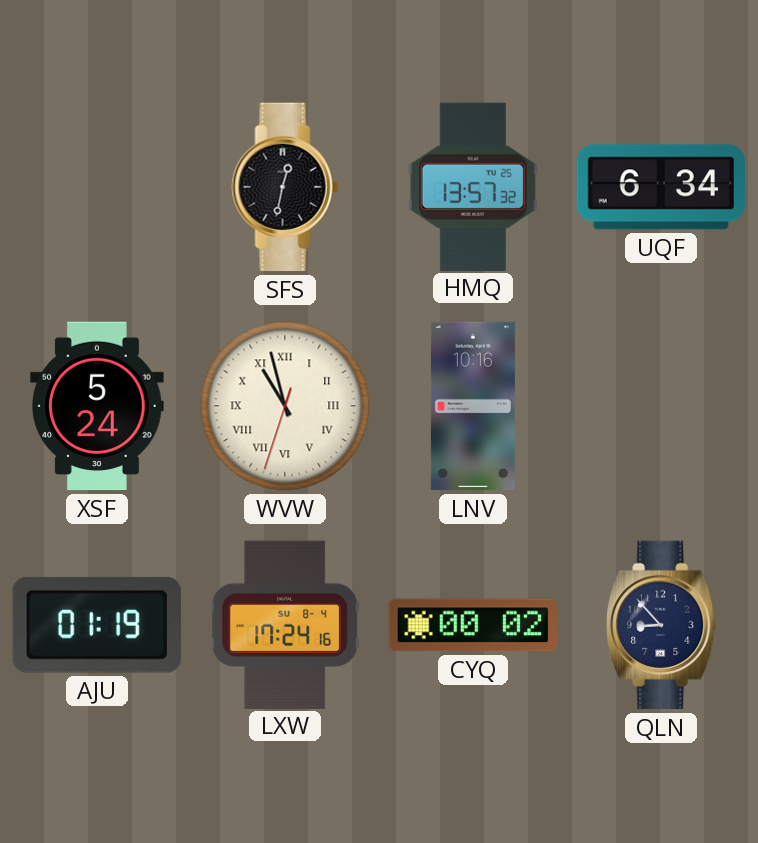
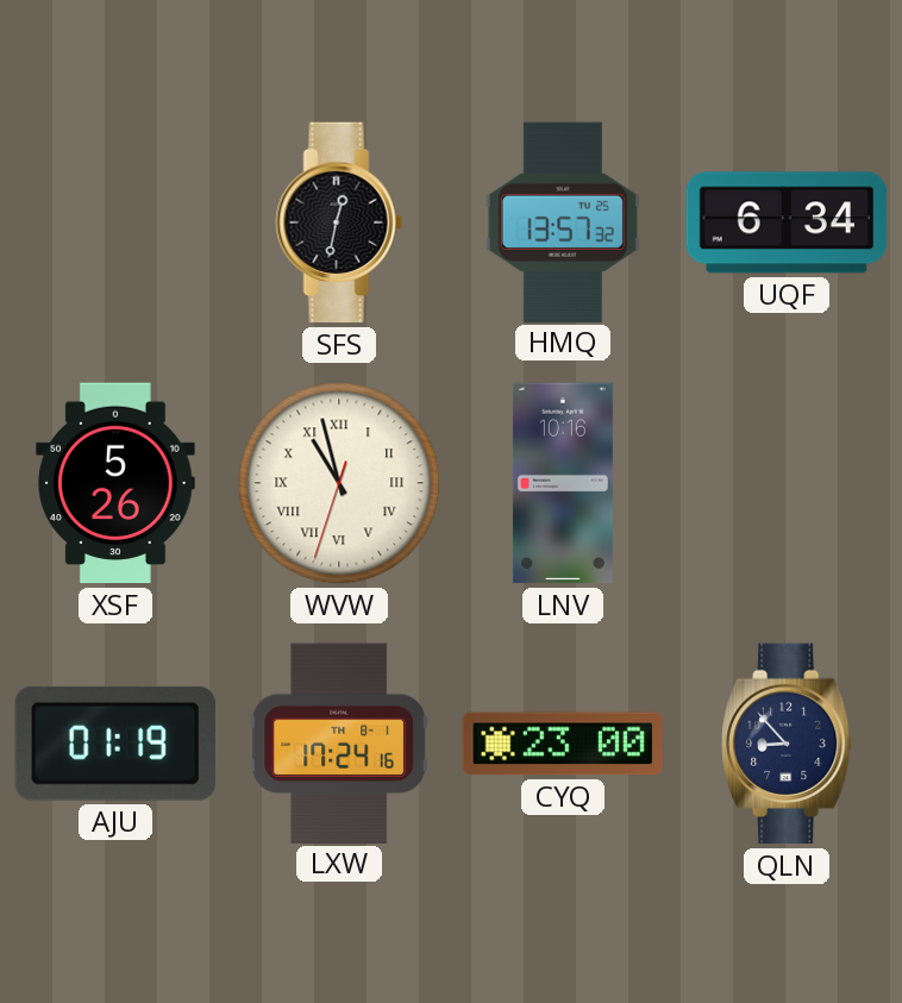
XSF: 5:24 -> 5:26
LXW date: SU 8-4 -> TH 8-1
CYQ: 00:02 -> 23:00
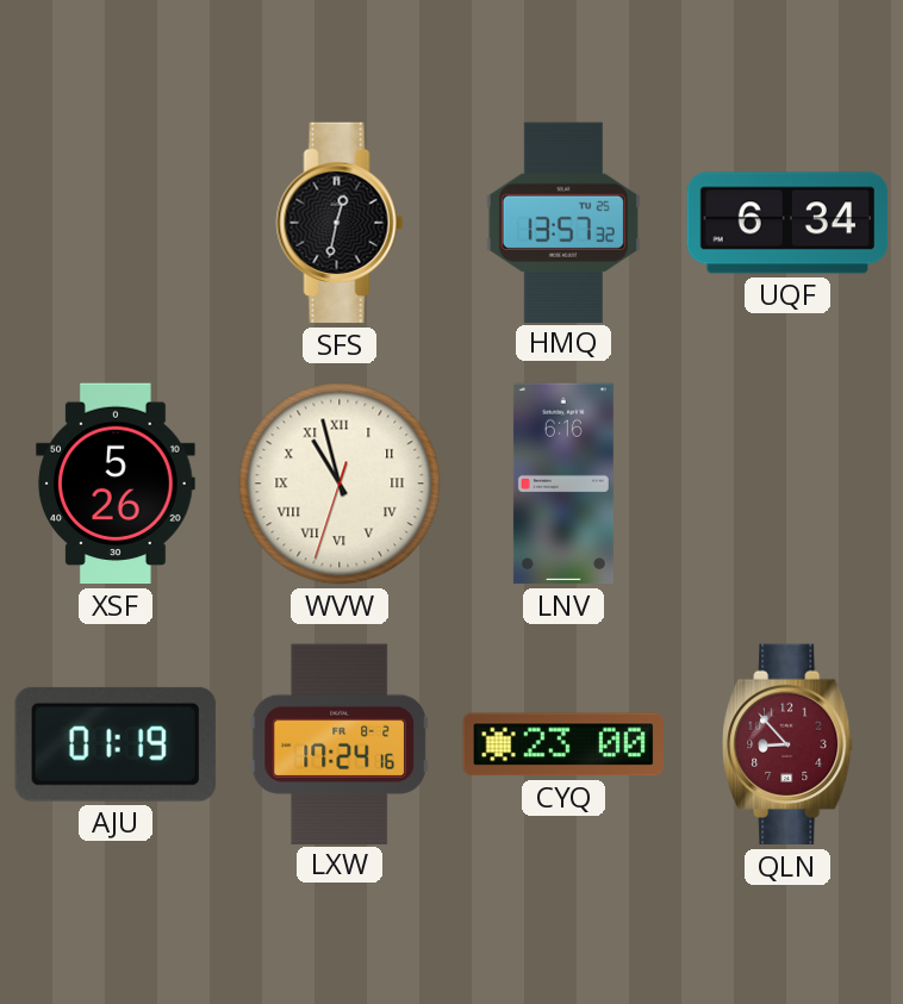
LNV: 10:16 -> 6:16
LXW date: TH 8-1 -> FR 8-2
QLN dial: navy -> burgundy
